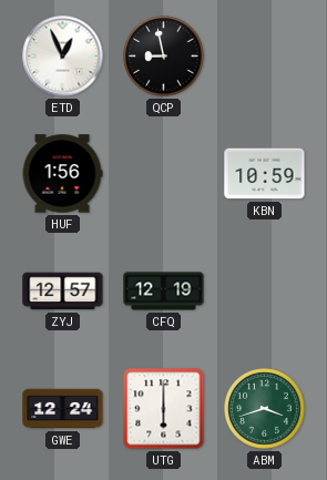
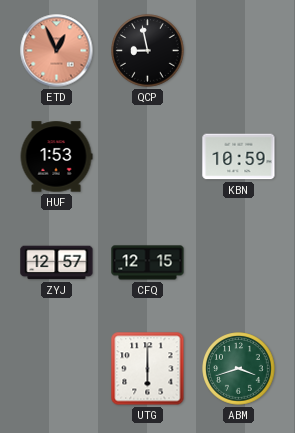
ETD dial: white -> salmon
HUF: 1:56 -> 1:53
CFQ: 12:19 -> 12:15
GWE: 12:24 -> none
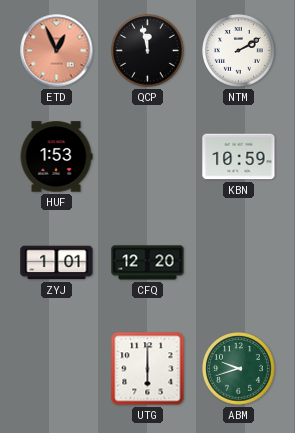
QCP: 8:58 -> 11:58
NTM: none -> 2:10
ZYJ: 12:57 -> 1:01
CFQ: 12:15 -> 12:20
ABM: 3:42 -> 9:42
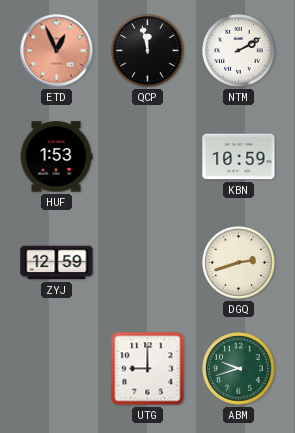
ZYJ: 1:01 -> 12:59
CFQ: 12:20 -> none
DGQ: none -> 2:42
UTG: 6:00 -> 9:00
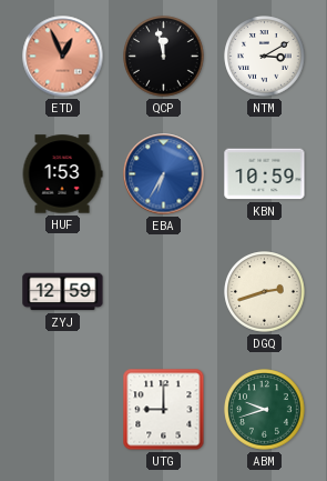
NTM: 2:10 -> 3:10
EBA: none -> 6:35
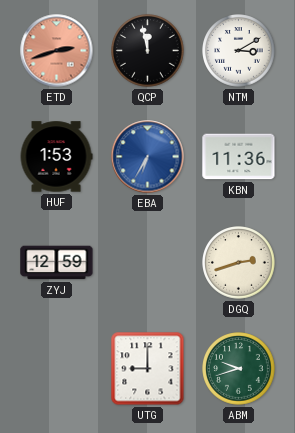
ETD: 12:56 -> 2:42
KBN: 10:59 -> 11:36
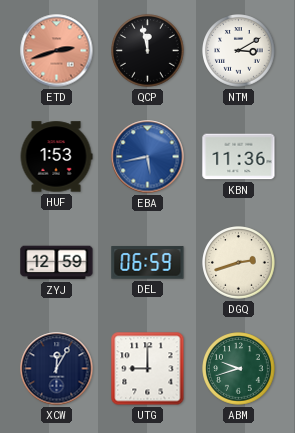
EBA: 6:35 -> 5:43
DEL: none -> 06:59
XCW: none -> 12:05
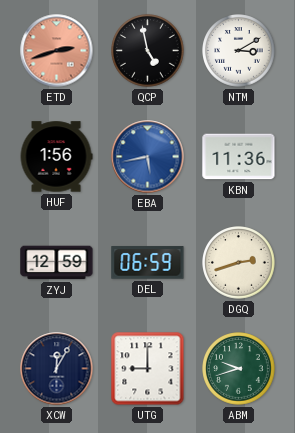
QCP: 11:58 -> 4:58
HUF: 1:53 -> 1:56
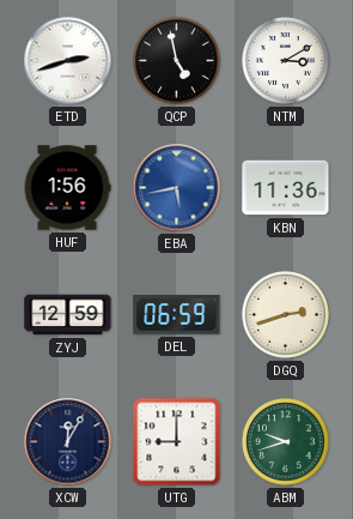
ETD dial: salmon -> white
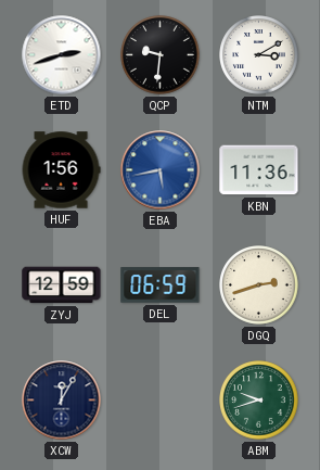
QCP: 4:58 -> 9:31
UTG: 9:00 -> none
